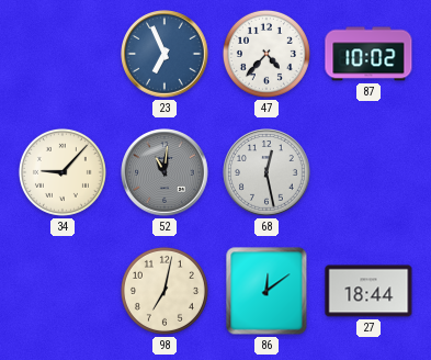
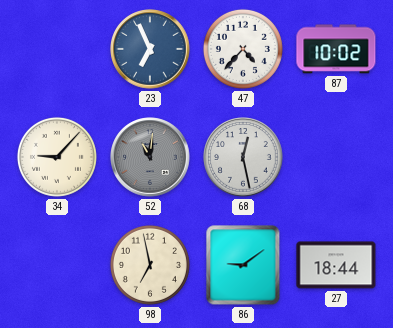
98: 7:02 -> 6:58
86: 12:09 -> 9:09
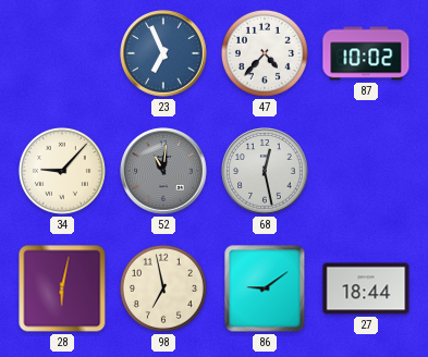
28: none -> 6:02
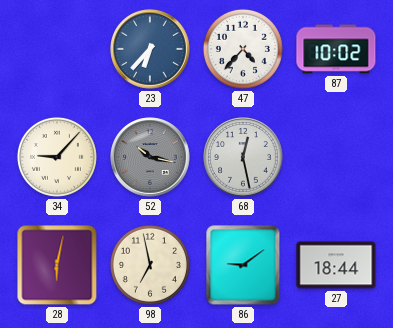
23: 6:56 -> 6:37
52: 11:01 -> 10:17
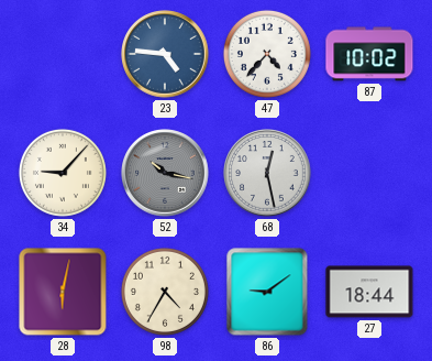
23: 6:37 -> 4:46
98: 6:58 -> 4:35
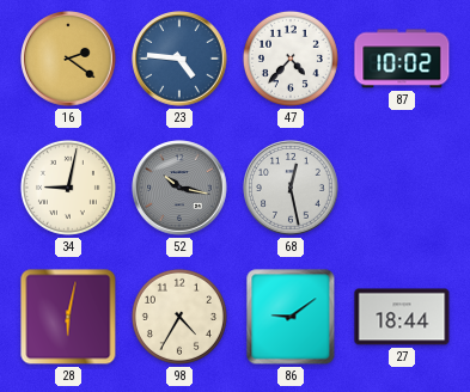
16: none -> 2:21
34: 9:07 -> 9:02
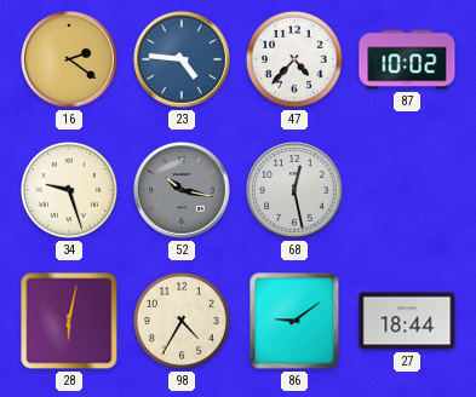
34: 9:02 -> 9:27
